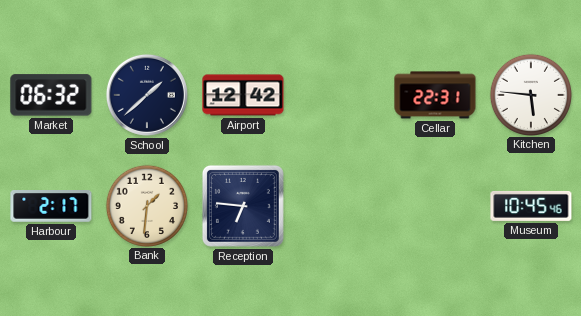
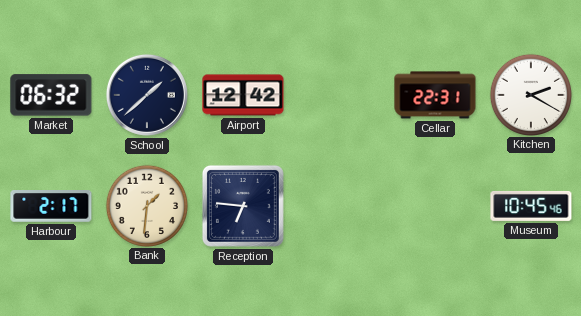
Kitchen: 5:46 -> 2:20
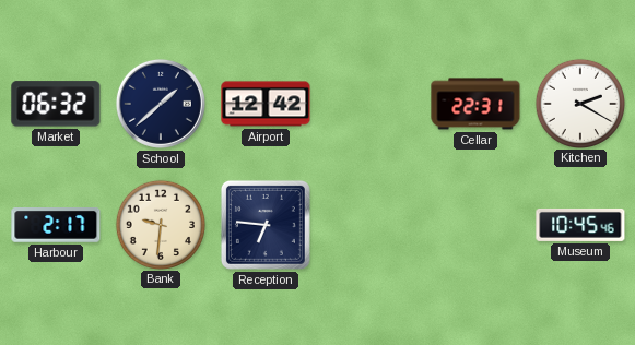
Bank: 1:31 -> 9:31
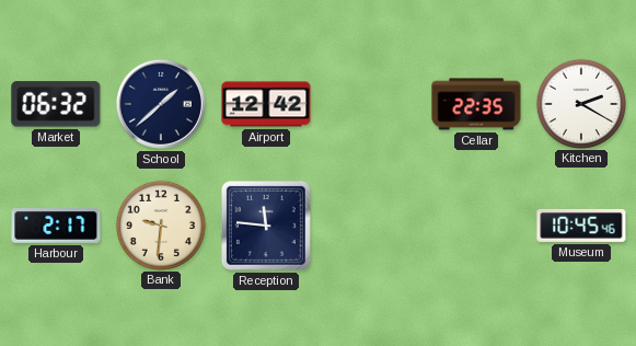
Cellar: 22:31 -> 22:35
Reception: 6:46 -> 11:46
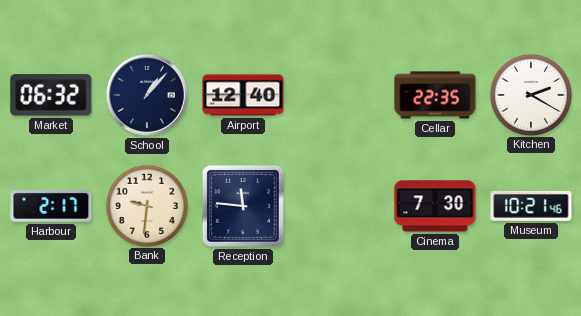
School: 1:38 -> 1:07
Airport: 12:42 -> 12:40
Cinema: none -> 7:30
Museum: 10:45 -> 10:21
